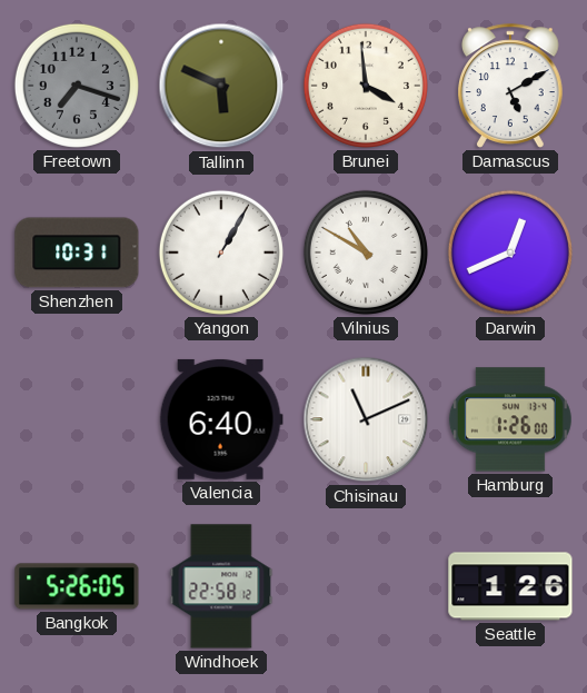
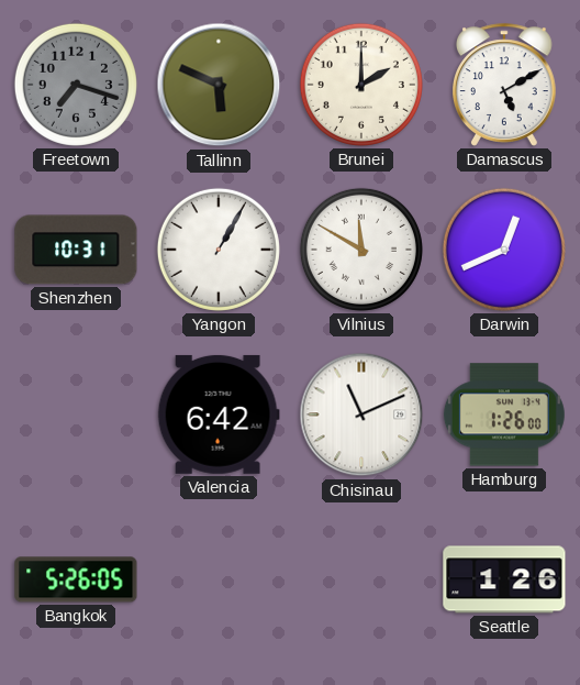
Brunei: 3:59 -> 2:00
Vilnius: 10:50 -> 11:50
Valencia: 6:40 -> 6:42
Windhoek: 22:58 -> none
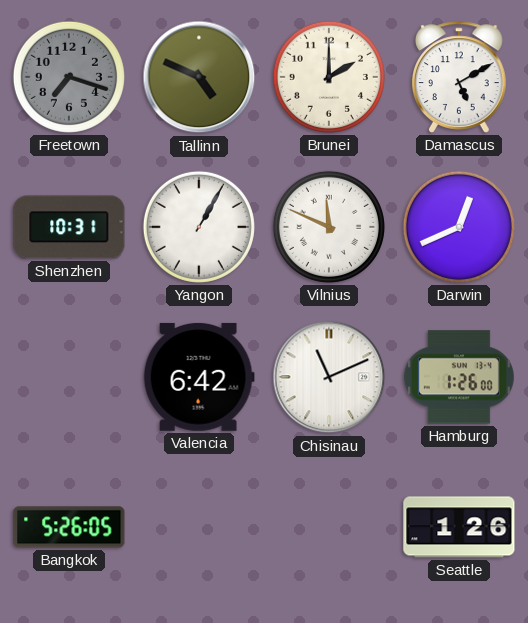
Tallinn: 5:49 -> 4:49
Vilnius: 11:50 -> 11:49
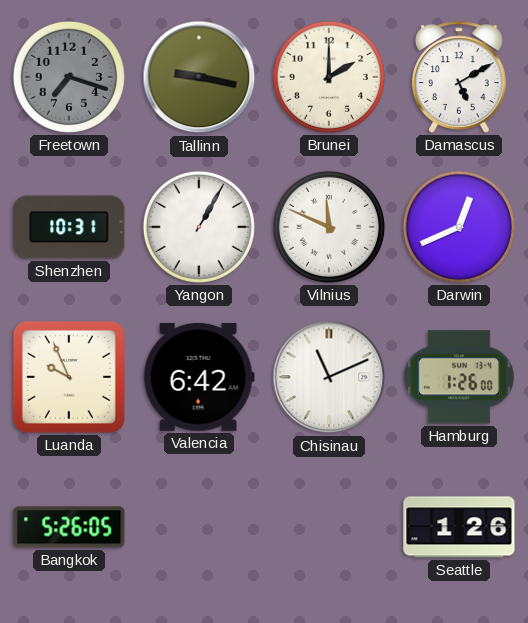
Tallinn: 4:49 -> 9:17
Luanda: none -> 9:56
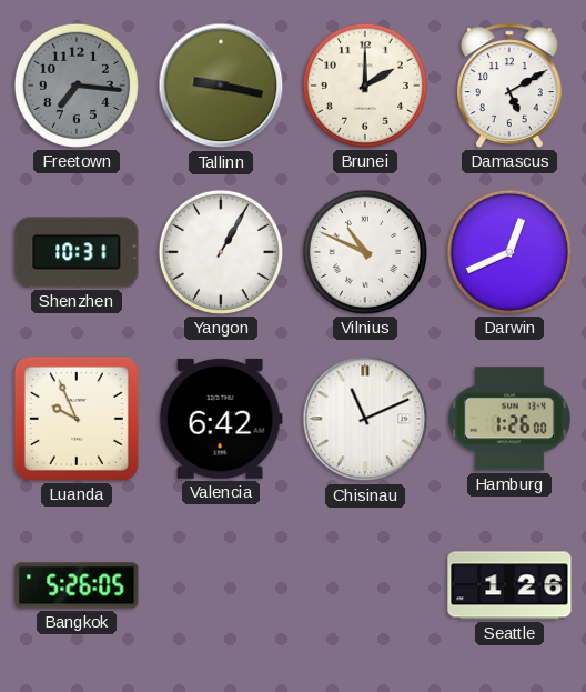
Freetown: 7:18 -> 7:16
Vilnius: 11:49 -> 10:49
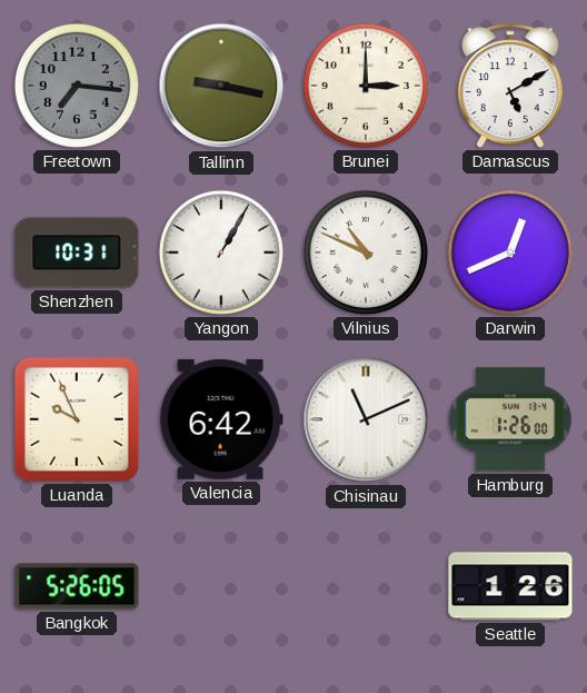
Brunei: 2:00 -> 3:00
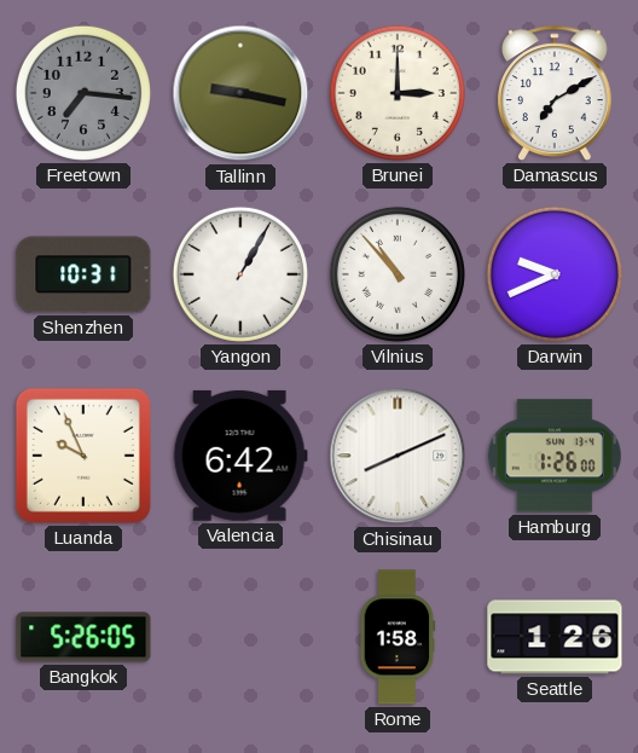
Damascus: 5:10 -> 7:10
Vilnius: 10:49 -> 10:53
Darwin: 12:41 -> 9:41
Chisinau: 11:11 -> 8:11
Rome: none -> 1:58
